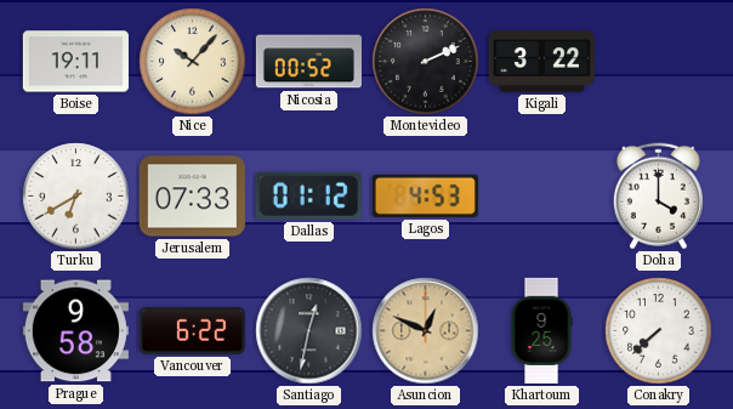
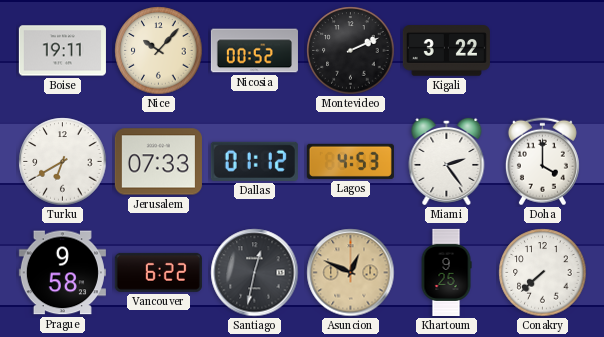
Miami: none -> 2:24
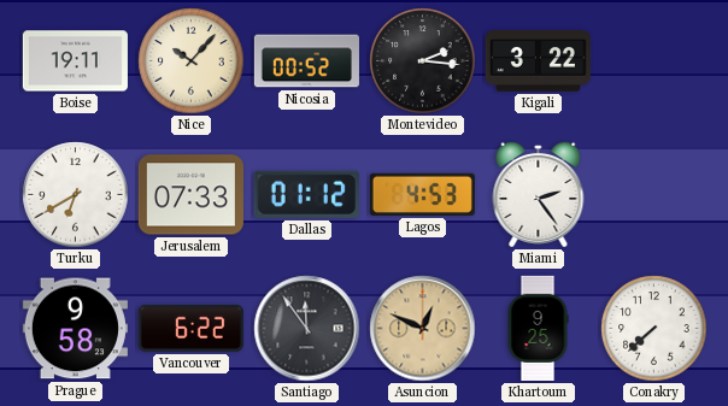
Montevideo: 2:11 -> 2:16
Doha: 4:00 -> none
Santiago: 12:32 -> 11:54
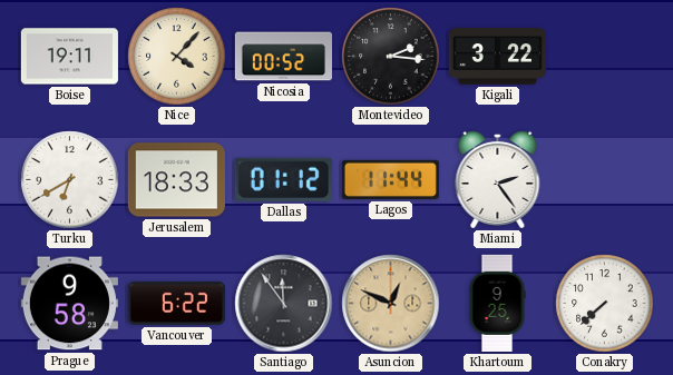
Nice: 10:07 -> 4:07
Jerusalem: 07:33 -> 18:33
Lagos: 4:53 -> 11:44
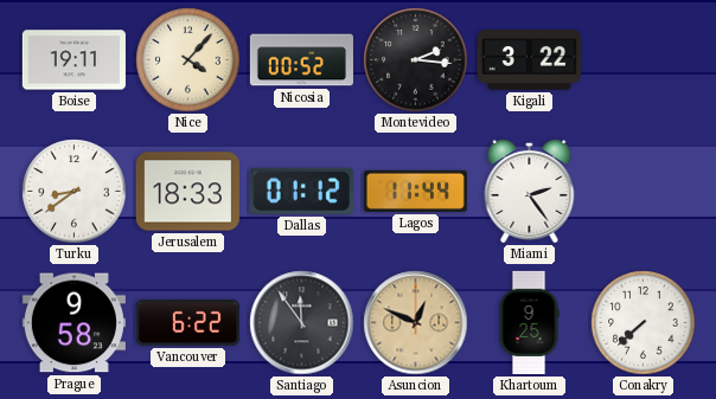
Turku: 6:40 -> 8:39
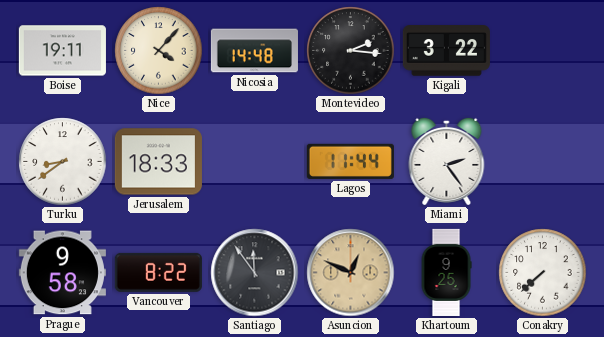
Nicosia: 00:52 -> 14:48
Dallas: 01:12 -> none
Vancouver: 6:22 -> 8:22
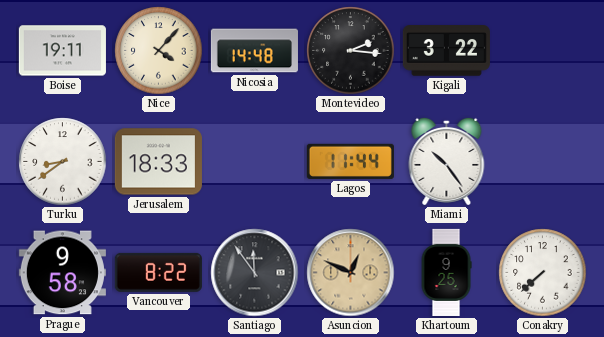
Miami: 2:24 -> 10:24
